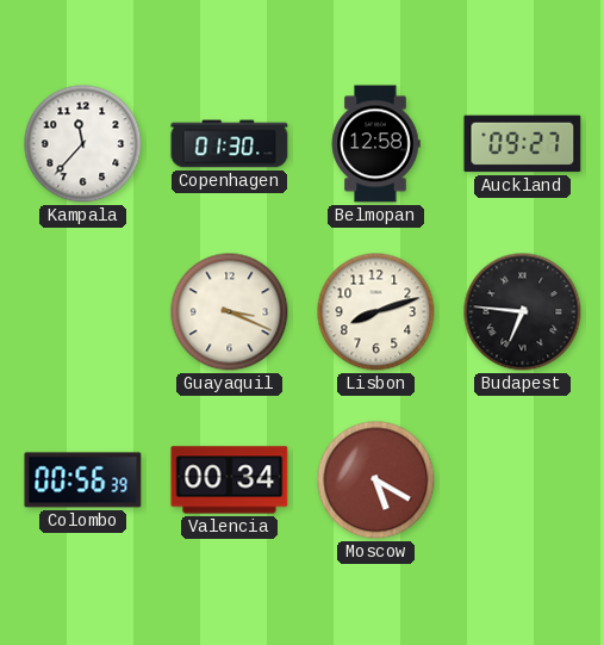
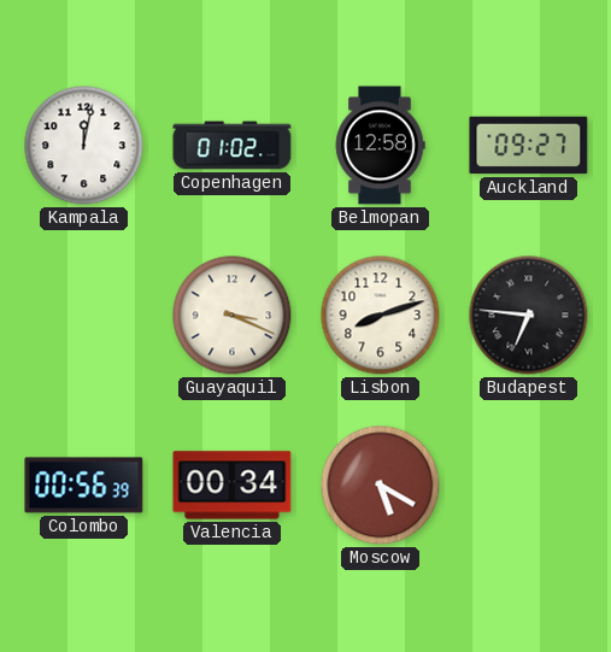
Kampala: 11:37 -> 12:02
Copenhagen: 01:30 -> 01:02
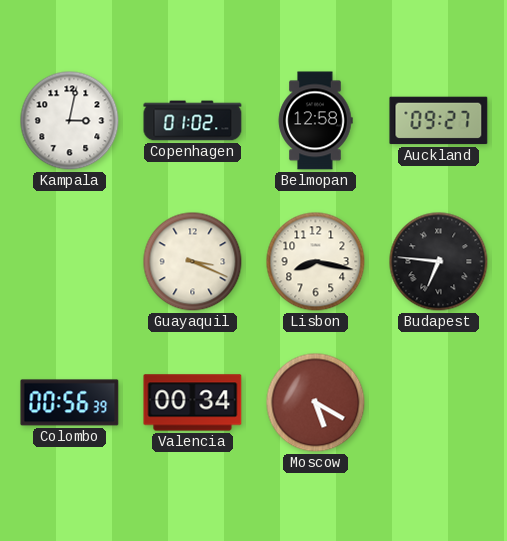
Kampala: 12:02 -> 3:02
Lisbon: 8:12 -> 8:17
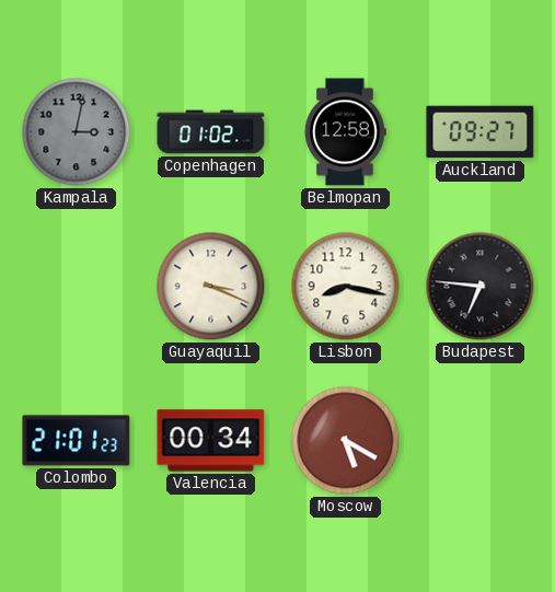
Kampala dial: white -> grey
Colombo: 00:56 -> 21:01
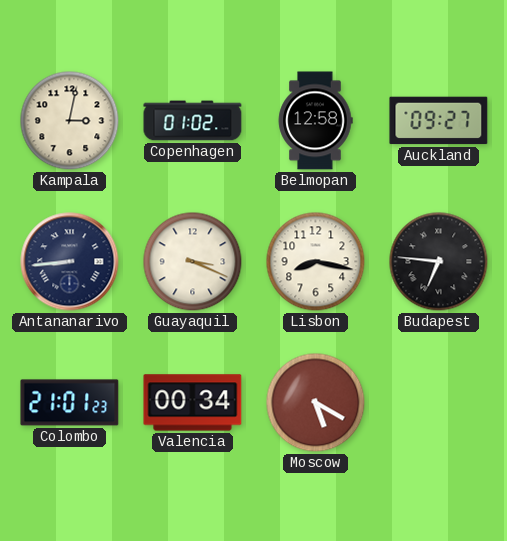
Kampala dial: grey -> cream
Antananarivo: none -> 8:44
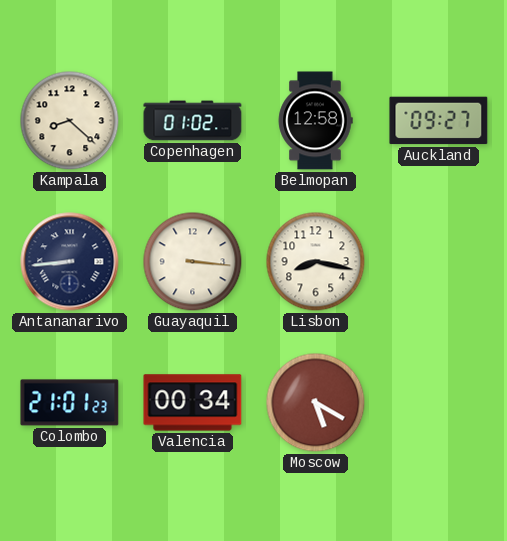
Kampala: 3:02 -> 8:22
Guayaquil: 3:19 -> 3:16
Budapest: 6:46 -> none
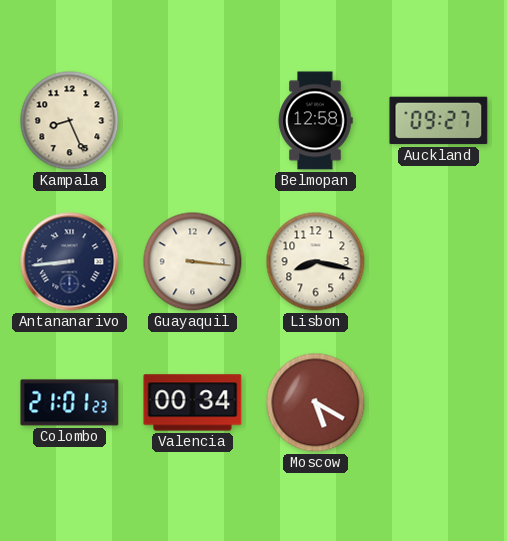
Kampala: 8:22 -> 8:26
Copenhagen: 01:02 -> none
